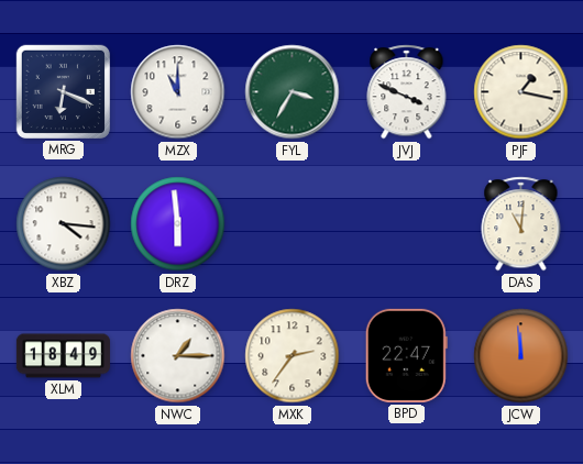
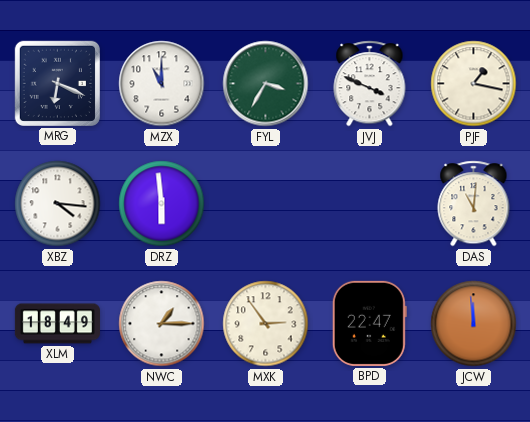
MXK: 2:36 -> 2:54
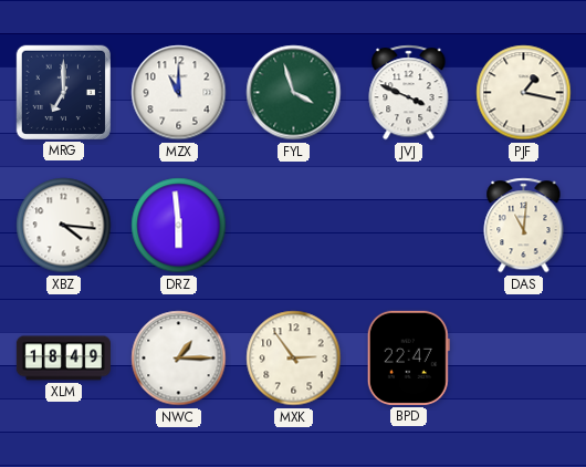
MRG: 6:19 -> 7:00
FYL: 3:35 -> 3:57
JCW: 11:59 -> none
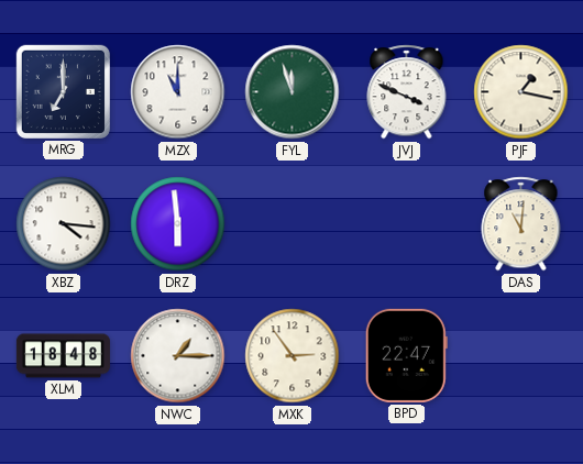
FYL: 3:57 -> 11:57
XLM: 18:49 -> 18:48
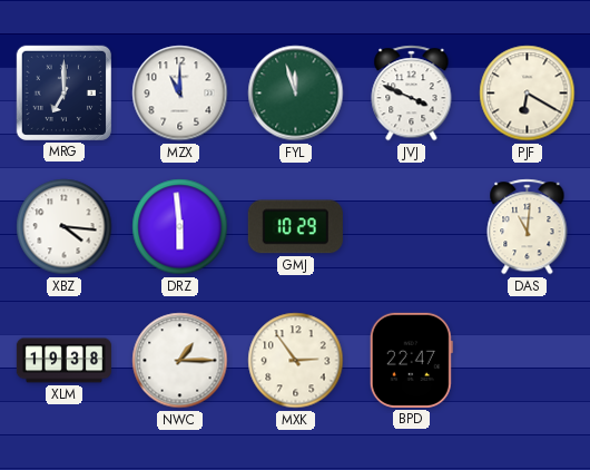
PJF: 1:17 -> 6:20
GMJ: none -> 10:29
XLM: 18:48 -> 19:38
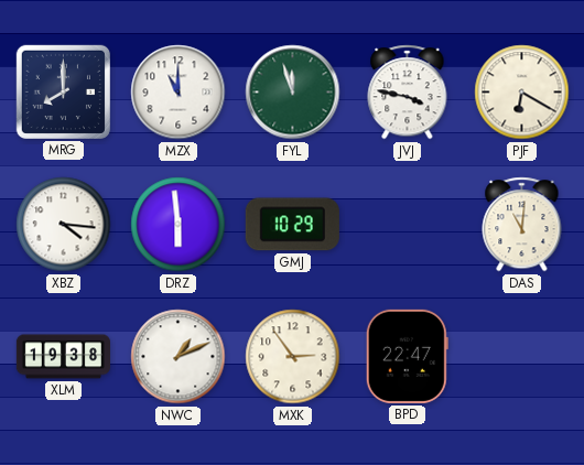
MRG: 7:00 -> 8:00
JVJ: 3:49 -> 3:47
NWC: 1:15 -> 1:11
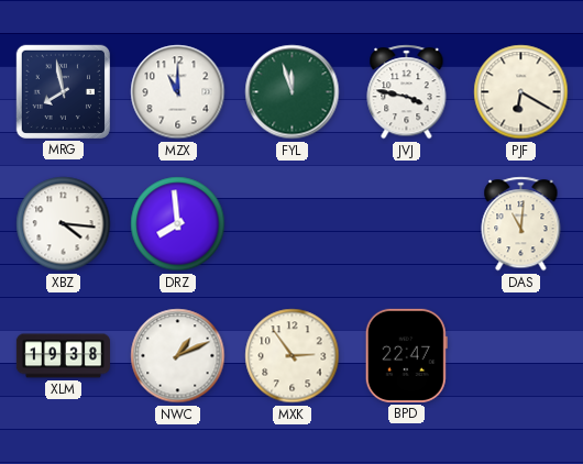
MRG: 8:00 -> 7:58
DRZ: 5:59 -> 7:59
GMJ: 10:29 -> none
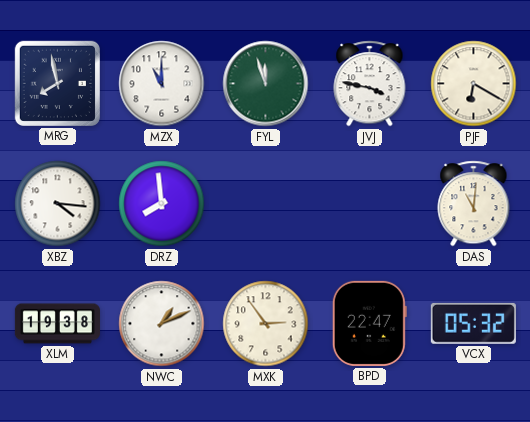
VCX: none -> 05:32
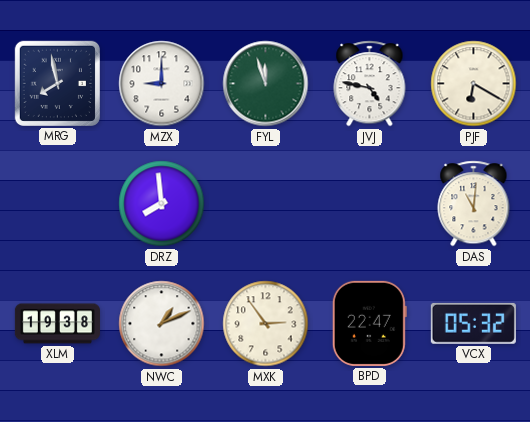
MZX: 11:00 -> 9:00
JVJ: 3:47 -> 4:47
XBZ: 4:16 -> none
